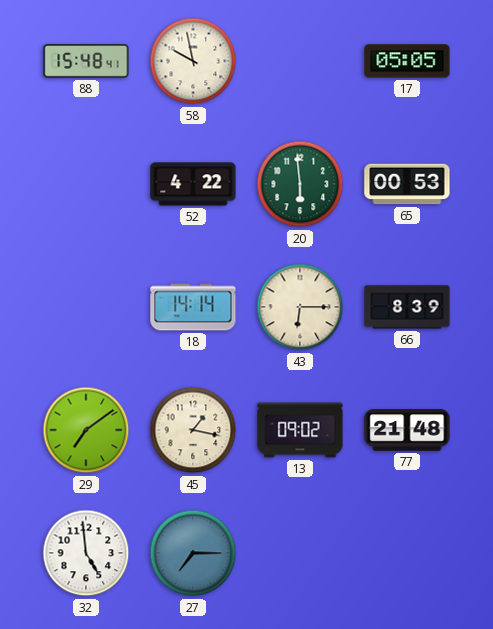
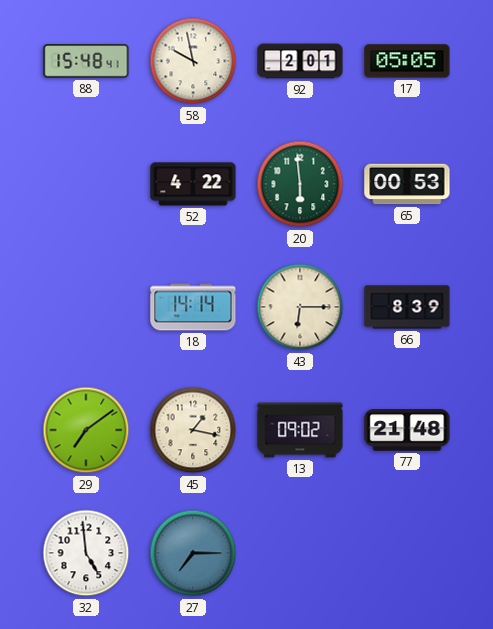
92: none -> 2:01
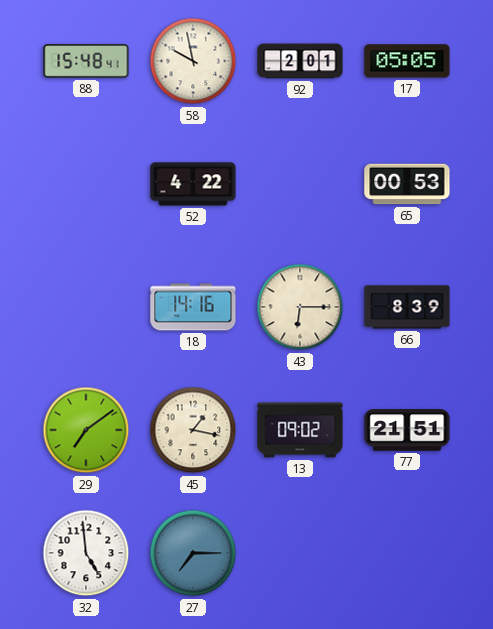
20: 5:59 -> none
18: 14:14 -> 14:16
77: 21:48 -> 21:51
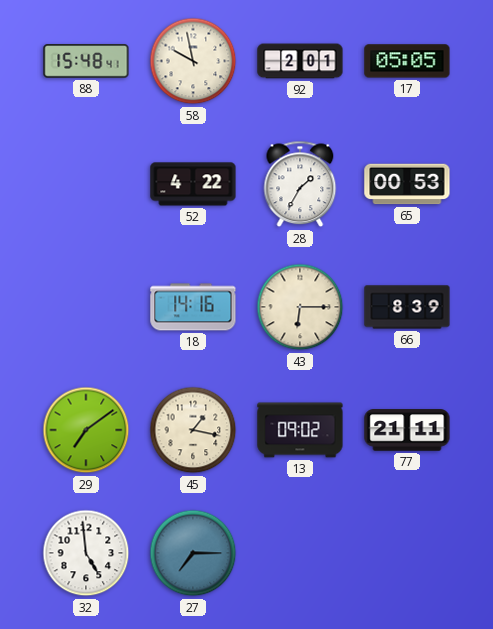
28: none -> 1:35
77: 21:51 -> 21:11
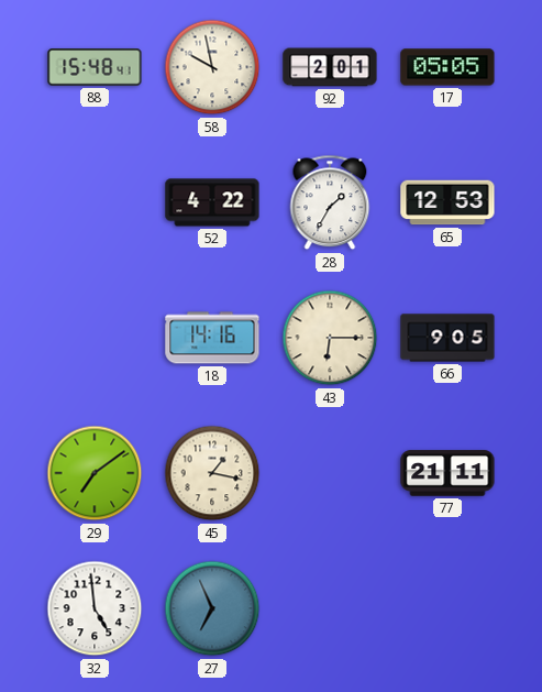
65: 00:53 -> 12:53
66: 8:39 -> 9:05
13: 09:02 -> none
27: 7:15 -> 6:56
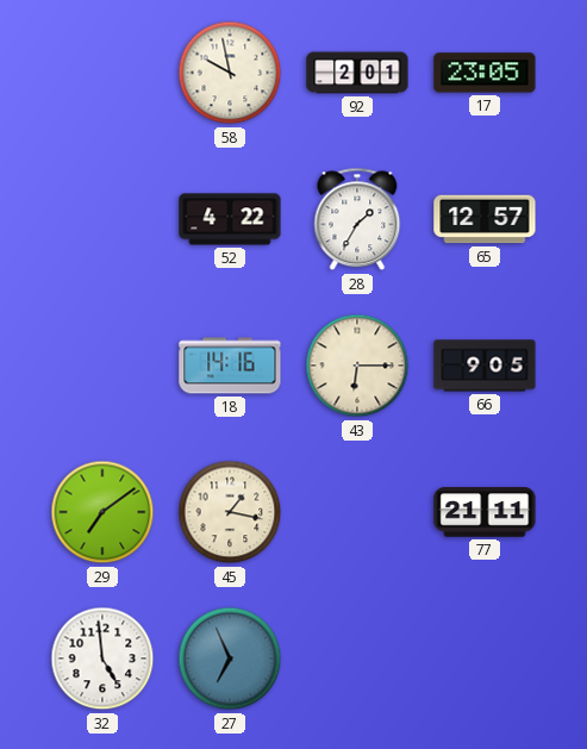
88: 15:48 -> none
17: 05:05 -> 23:05
65: 12:53 -> 12:57
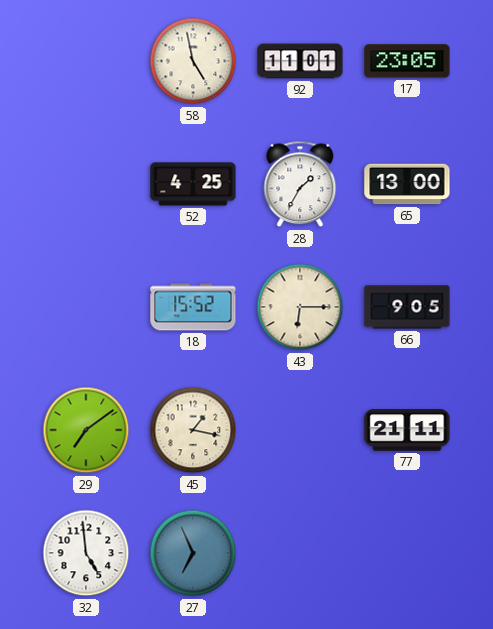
58: 9:58 -> 4:58
92: 2:01 -> 11:01
52: 4:22 -> 4:25
65: 12:57 -> 13:00
18: 14:16 -> 15:52
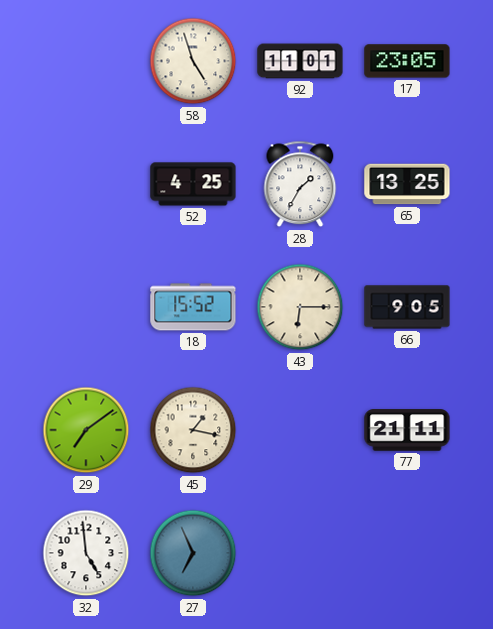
58: 4:58 -> 4:57
65: 13:00 -> 13:25
